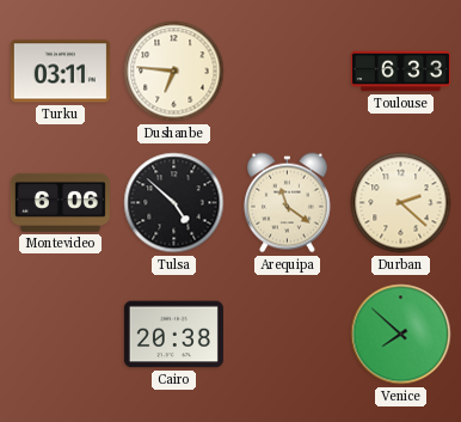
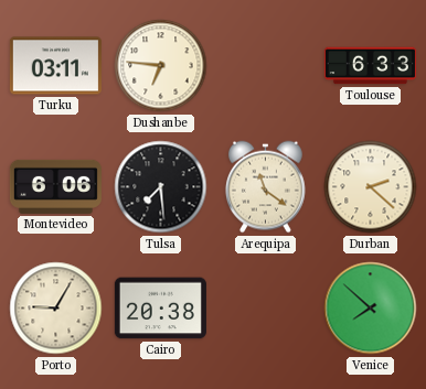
Tulsa: 4:52 -> 7:29
Porto: none -> 9:05
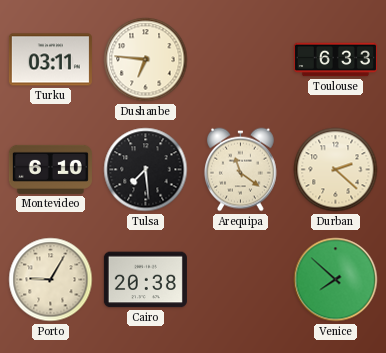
Montevideo: 6:06 -> 6:10
